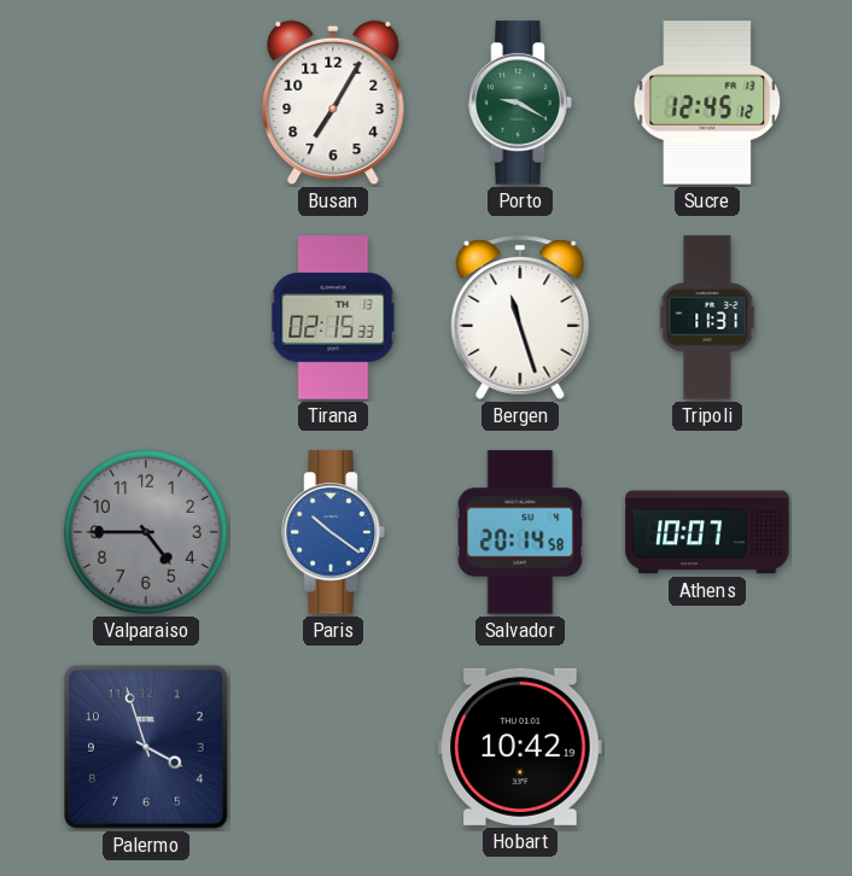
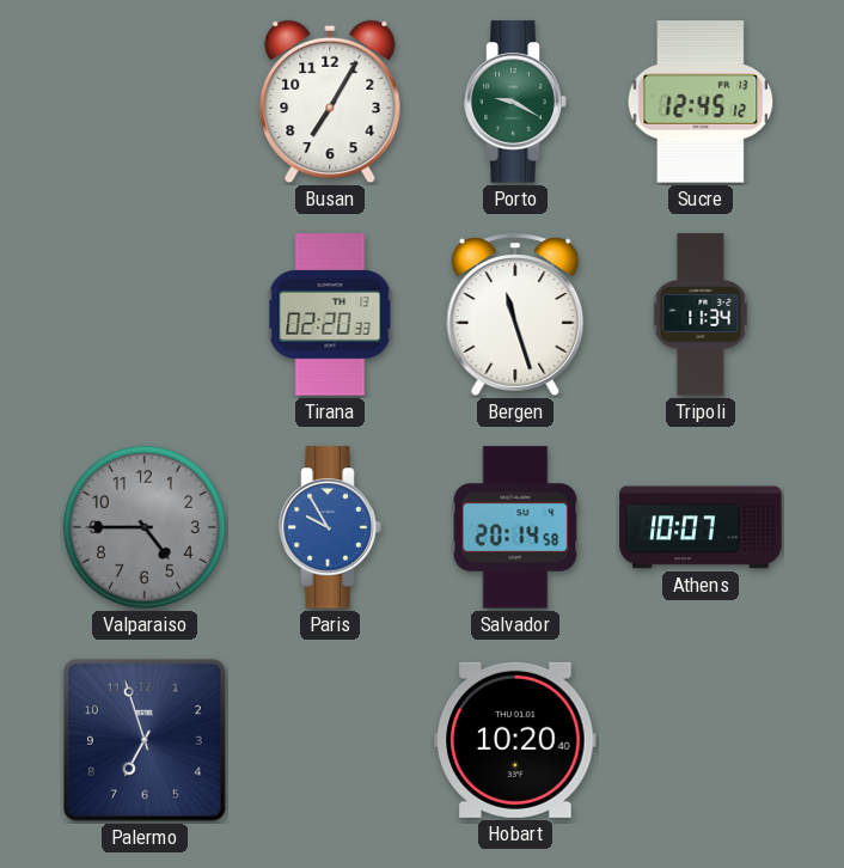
Tirana: 02:15 -> 02:20
Tripoli: 11:31 -> 11:34
Paris: 10:21 -> 9:55
Palermo: 3:57 -> 6:57
Hobart: 10:42 -> 10:20
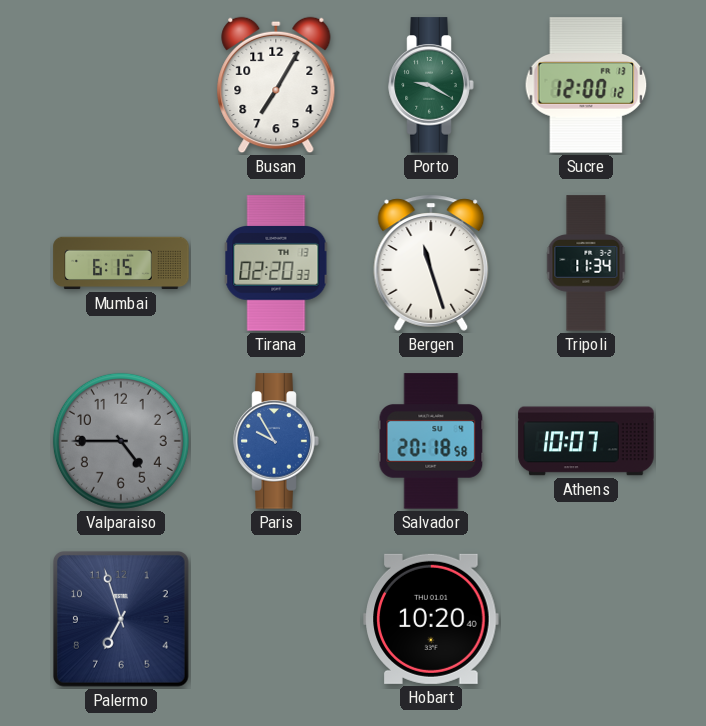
Sucre: 12:45 -> 12:00
Mumbai: none -> 6:15
Salvador: 20:14 -> 20:18
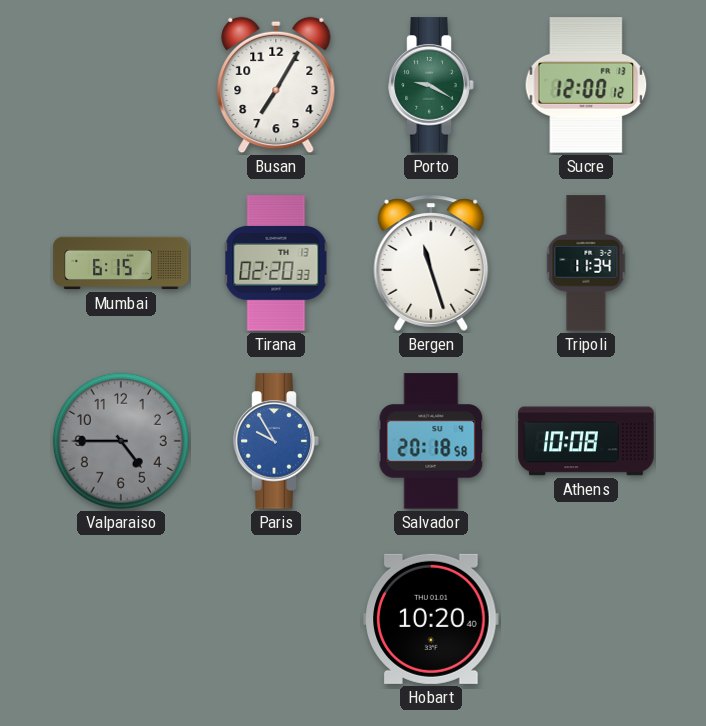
Athens: 10:07 -> 10:08
Palermo: 6:57 -> none
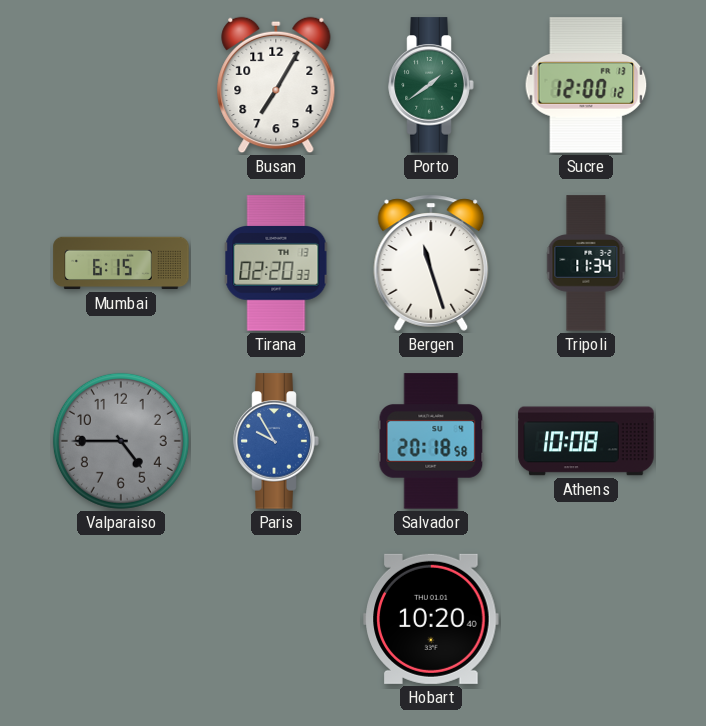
Porto: 9:20 -> 1:39
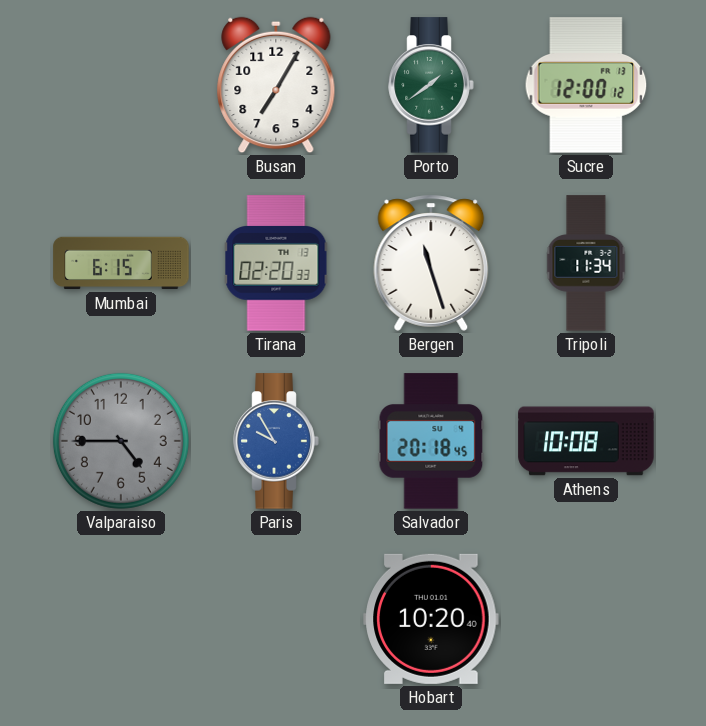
Salvador: 20:18:58 -> 20:18:45
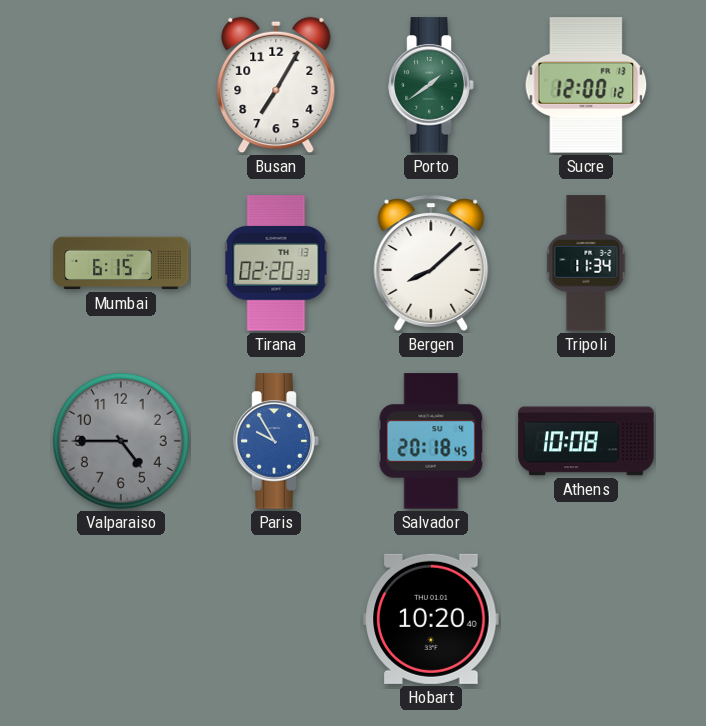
Bergen: 11:27 -> 8:08
